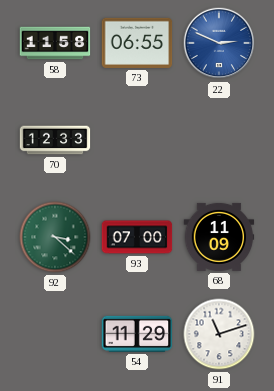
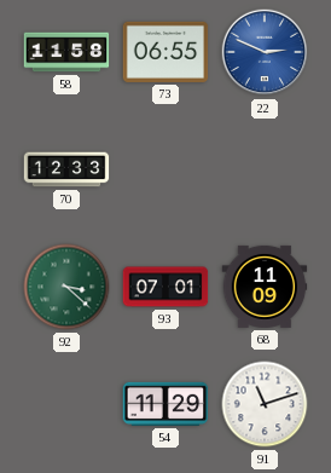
93: 07:00 -> 07:01
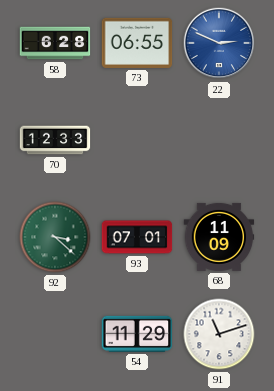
58: 11:58 -> 6:28
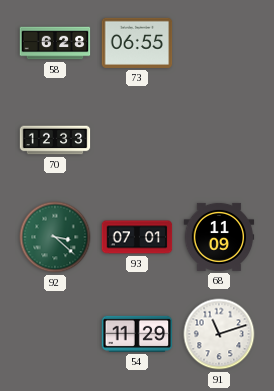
22: 2:49 -> none
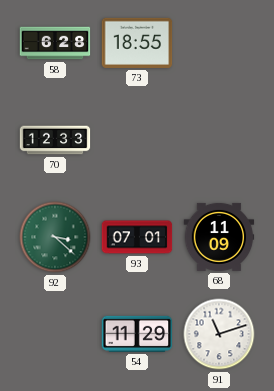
73: 06:55 -> 18:55
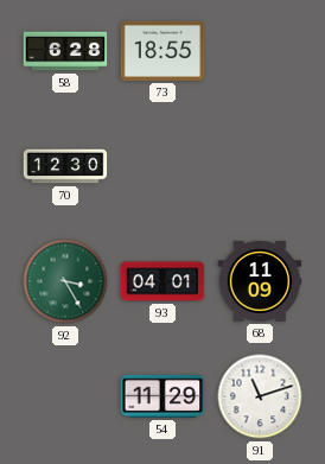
70: 12:33 -> 12:30
92: 3:22 -> 3:25
93: 07:01 -> 04:01
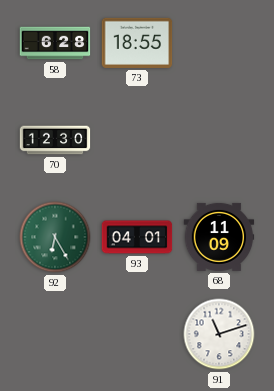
92: 3:25 -> 6:25
54: 11:29 -> none
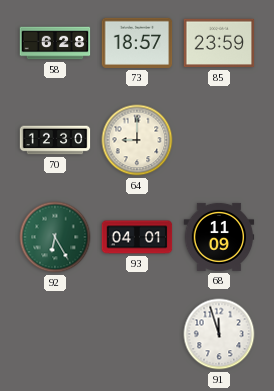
73: 18:55 -> 18:57
85: none -> 23:59
64: none -> 9:00
91: 11:12 -> 11:57
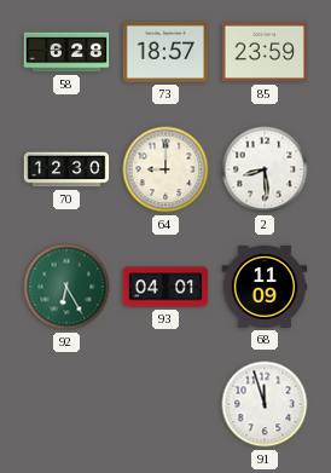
2: none -> 8:29
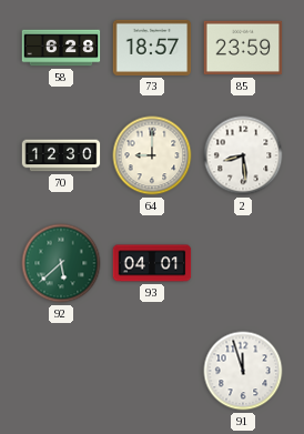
92: 6:25 -> 5:38
68: 11:09 -> none
